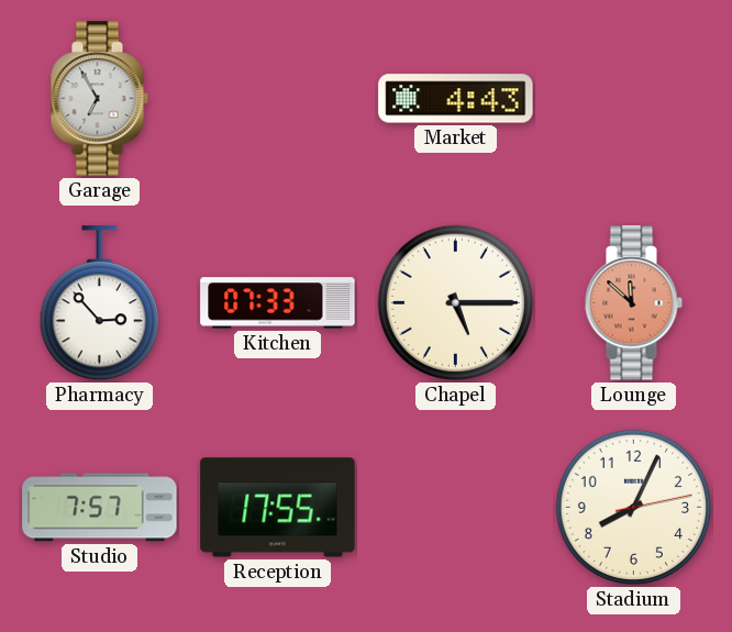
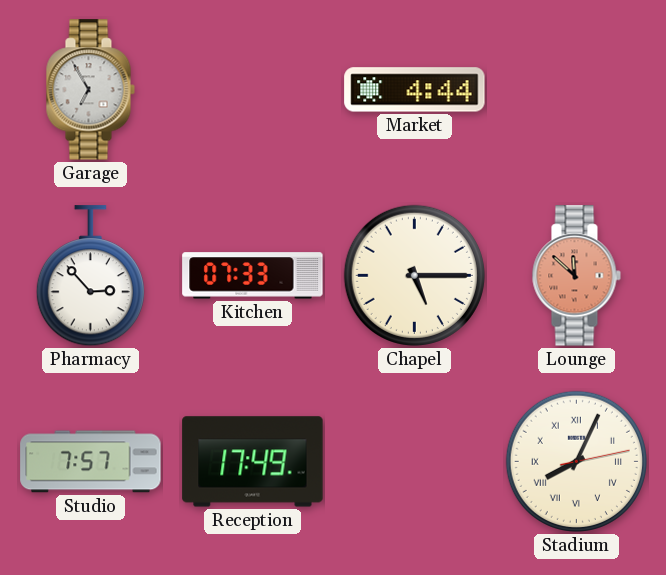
Market: 4:43 -> 4:44
Reception: 17:55 -> 17:49
Stadium numerals: Arabic -> Roman
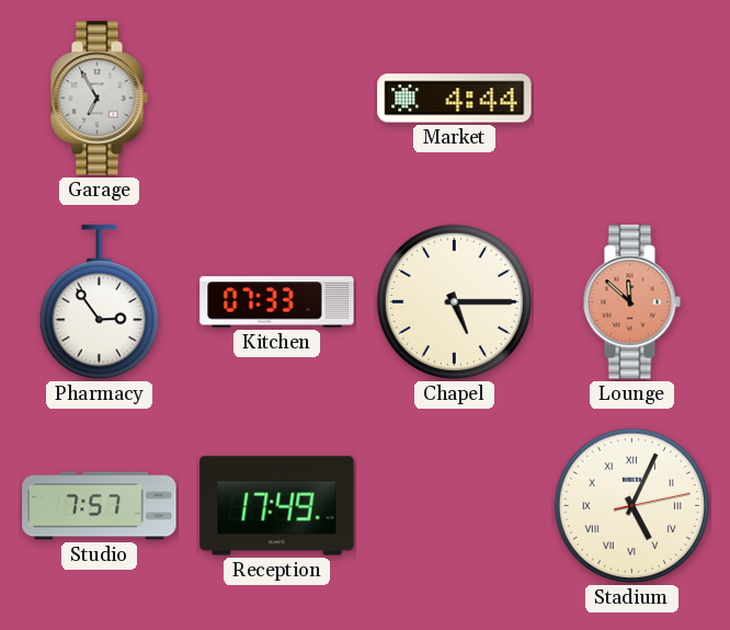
Pharmacy: 2:53 -> 2:54
Stadium: 8:04 -> 5:04
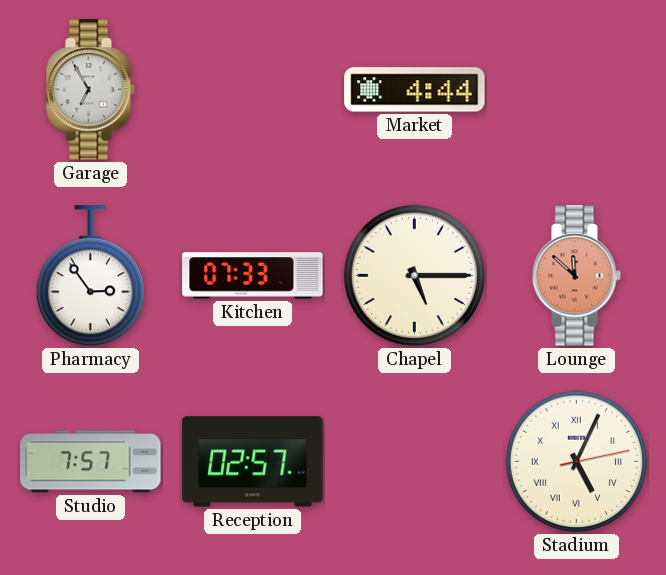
Reception: 17:49 -> 02:57
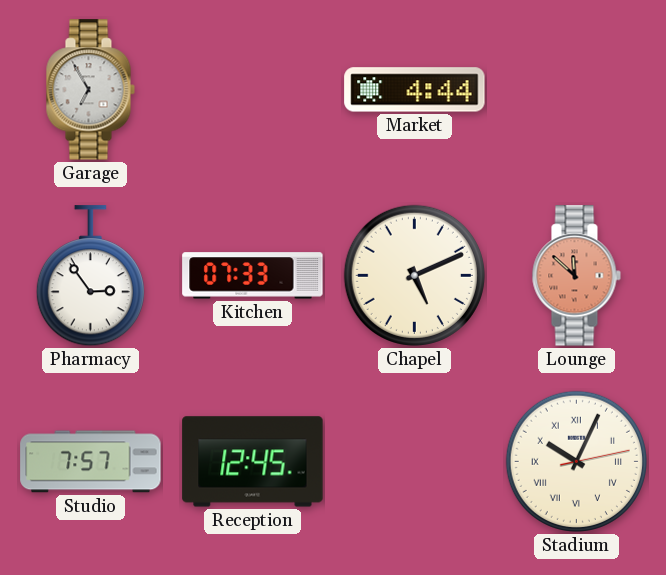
Chapel: 5:15 -> 5:11
Reception: 02:57 -> 12:45
Stadium: 5:04 -> 10:04
